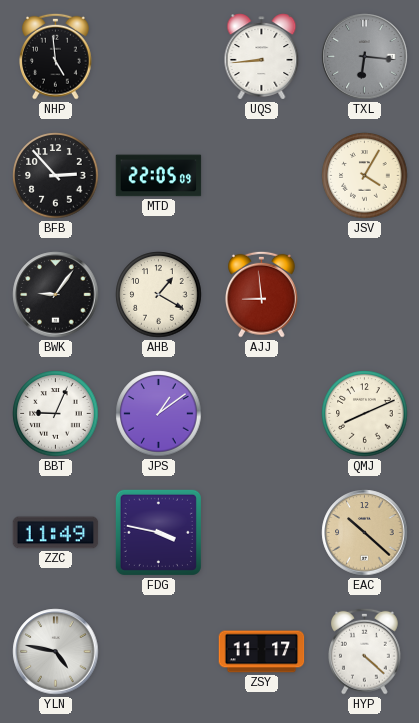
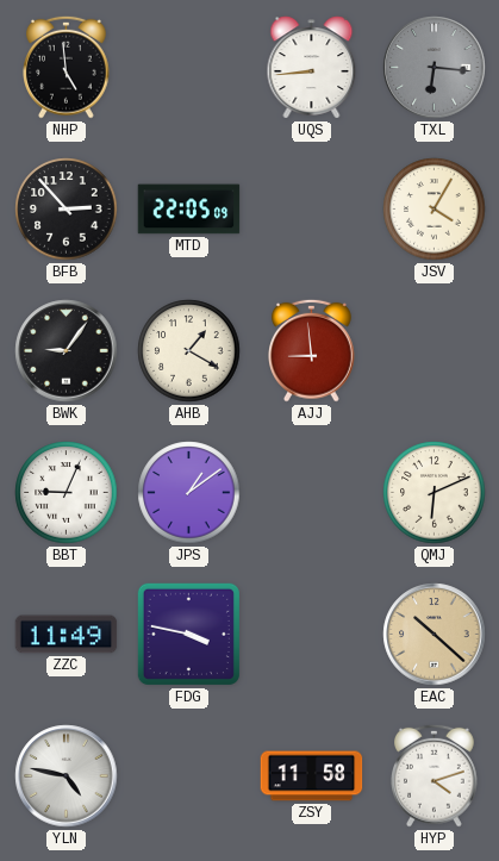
QMJ: 8:11 -> 6:11
ZSY: 11:17 -> 11:58
HYP: 4:22 -> 4:12
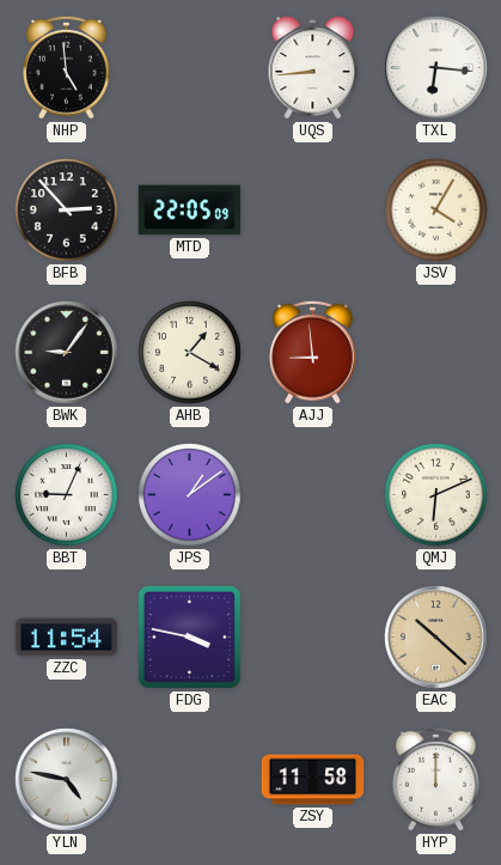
TXL dial: grey -> white
ZZC: 11:49 -> 11:54
HYP: 4:12 -> 12:00
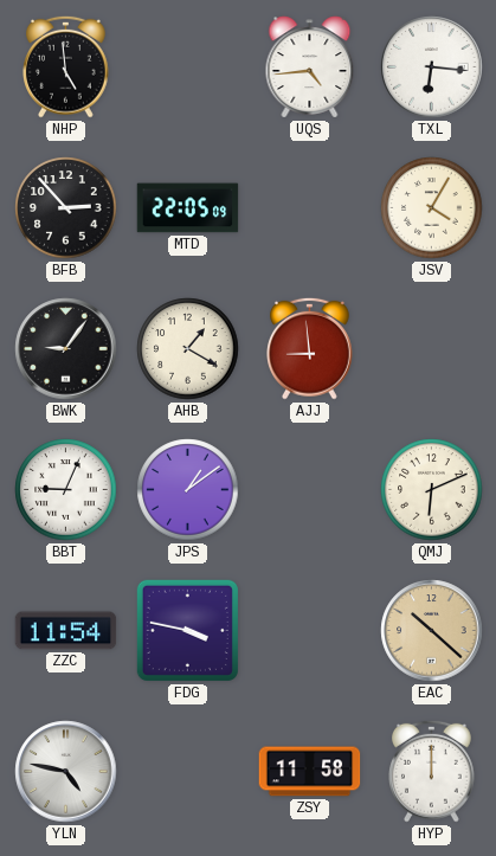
UQS: 8:44 -> 4:44
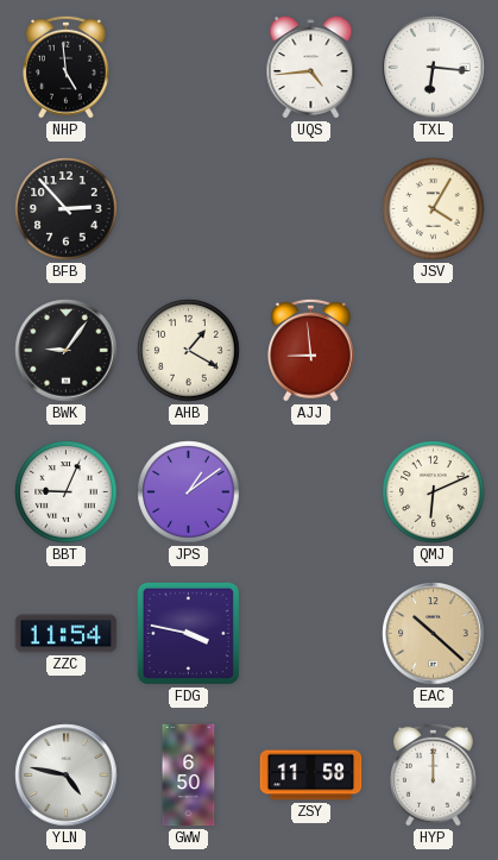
MTD: 22:05 -> none
GWW: none -> 6:50
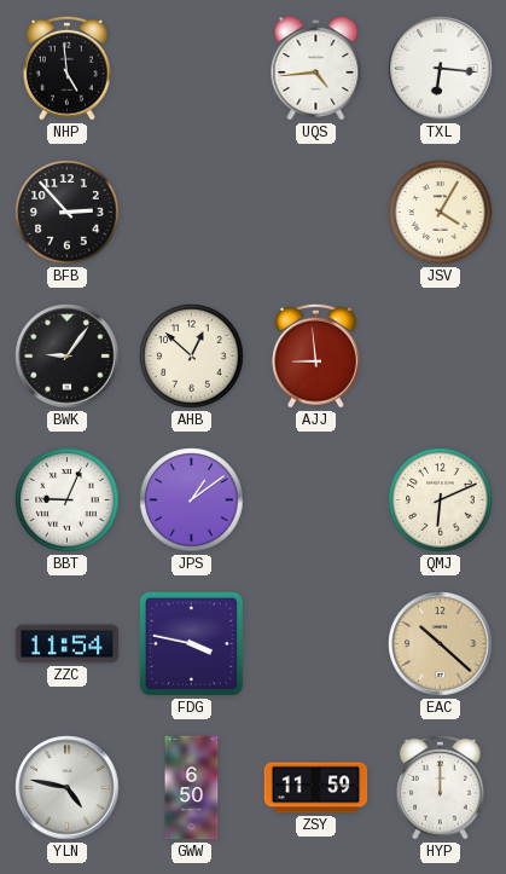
AHB: 1:20 -> 12:52
ZSY: 11:58 -> 11:59
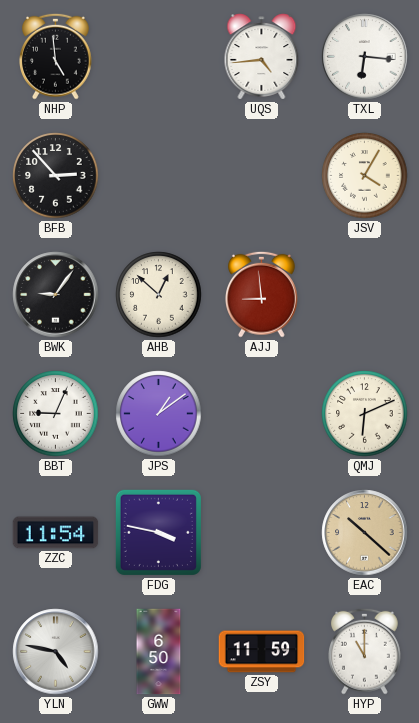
HYP: 12:00 -> 11:00
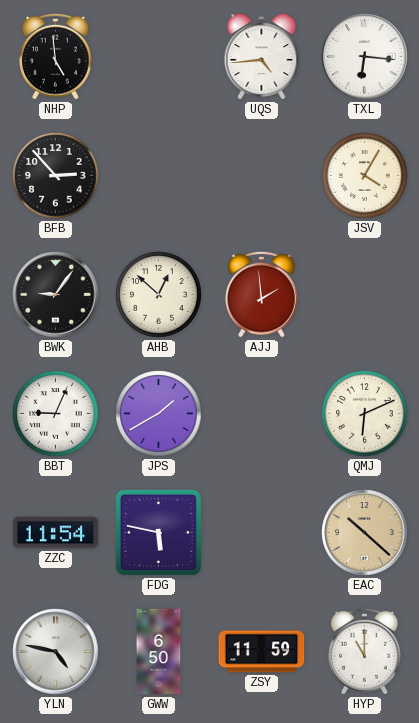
AJJ: 8:59 -> 1:59
JPS: 1:09 -> 1:40
FDG: 3:47 -> 5:47
